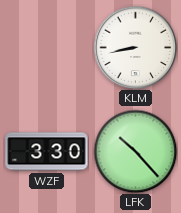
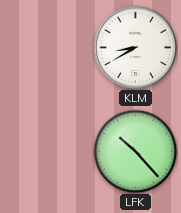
KLM: 8:43 -> 8:40
WZF: 3:30 -> none
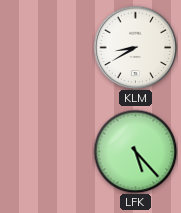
LFK: 10:23 -> 5:23
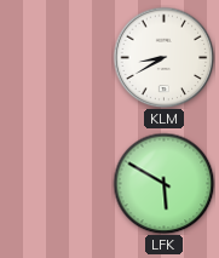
LFK: 5:23 -> 5:50
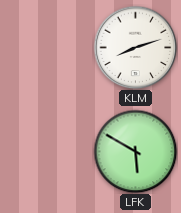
KLM: 8:40 -> 8:12
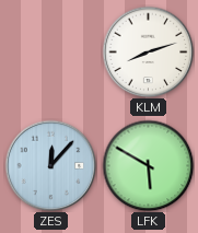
ZES: none -> 12:07
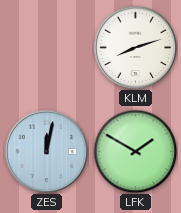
ZES: 12:07 -> 12:02
LFK: 5:50 -> 1:50
